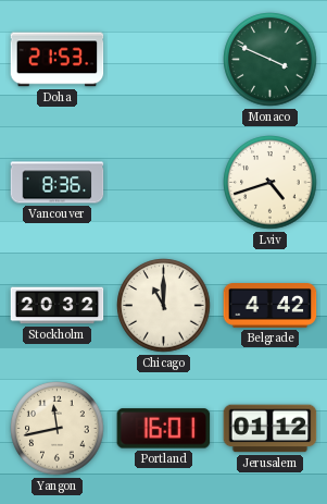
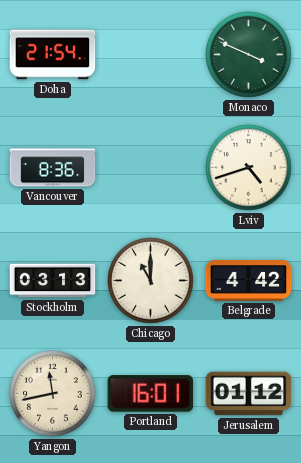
Doha: 21:53 -> 21:54
Stockholm: 20:32 -> 03:13
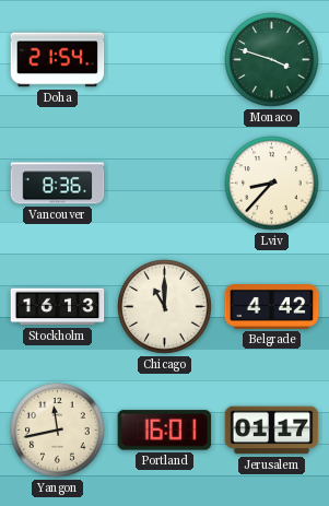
Monaco: 3:49 -> 3:48
Lviv: 4:42 -> 8:37
Stockholm: 03:13 -> 16:13
Jerusalem: 01:12 -> 01:17
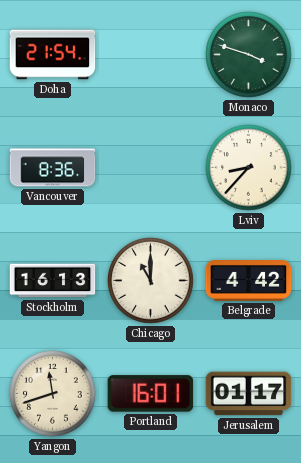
Yangon: 11:43 -> 11:42
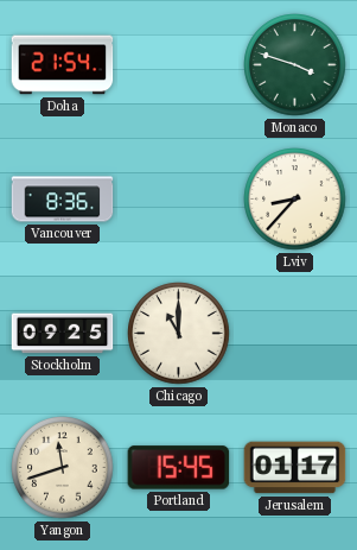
Stockholm: 16:13 -> 09:25
Belgrade: 4:42 -> none
Portland: 16:01 -> 15:45
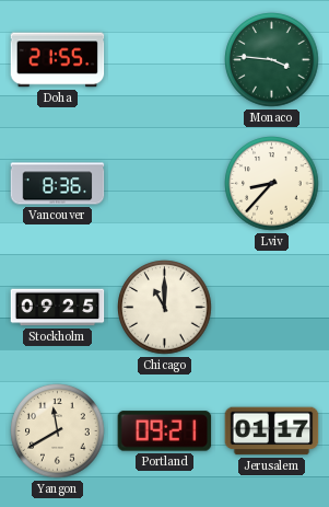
Doha: 21:54 -> 21:55
Monaco: 3:48 -> 3:46
Yangon: 11:42 -> 11:40
Portland: 15:45 -> 09:21
